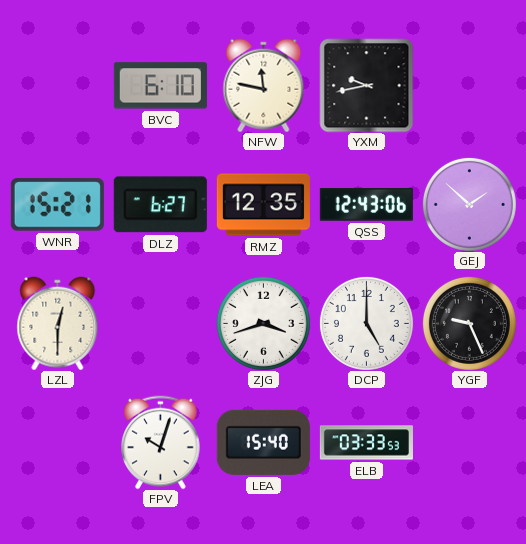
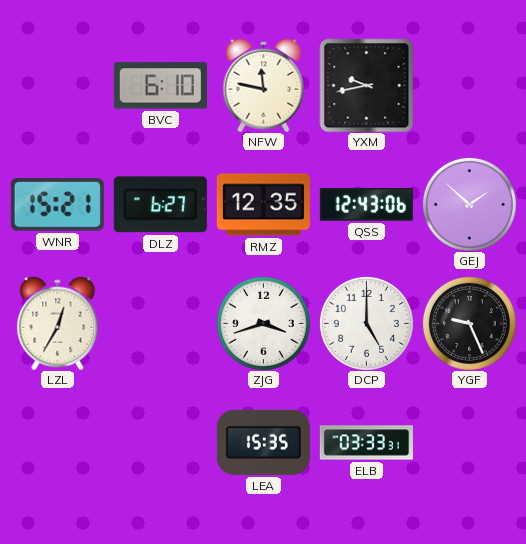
LZL: 12:30 -> 12:35
FPV: 10:03 -> none
LEA: 15:40 -> 15:35
ELB: 03:33:53 -> 03:33:31
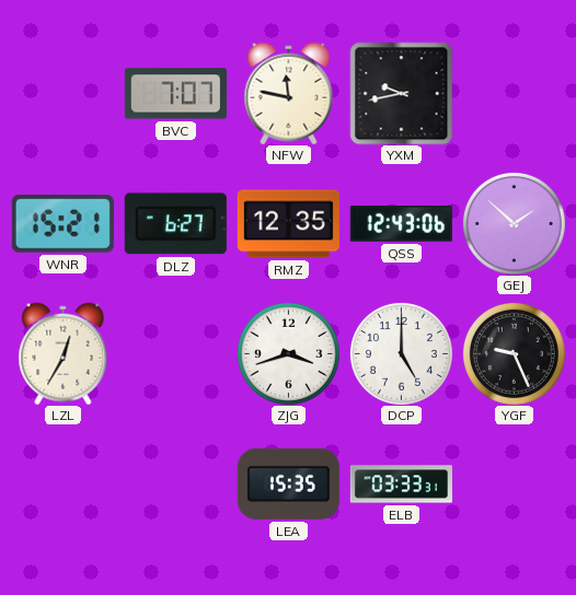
BVC: 6:10 -> 7:07
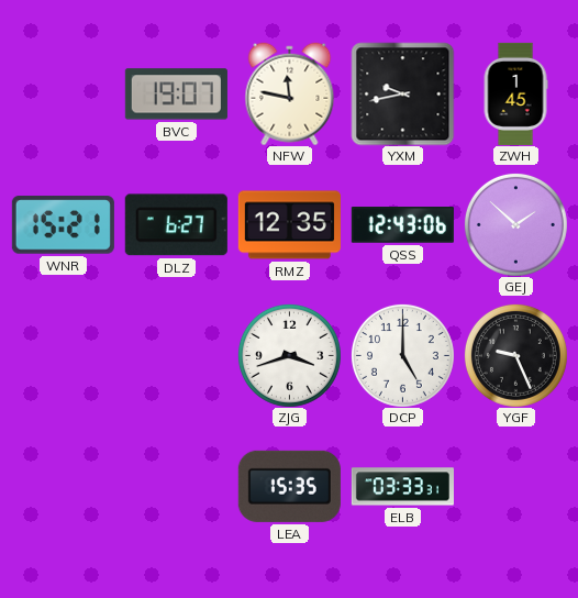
BVC: 7:07 -> 19:07
ZWH: none -> 1:45
LZL: 12:35 -> none
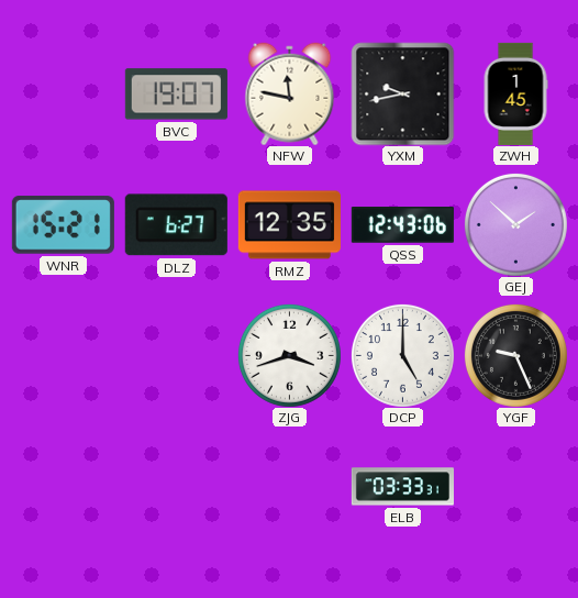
LEA: 15:35 -> none
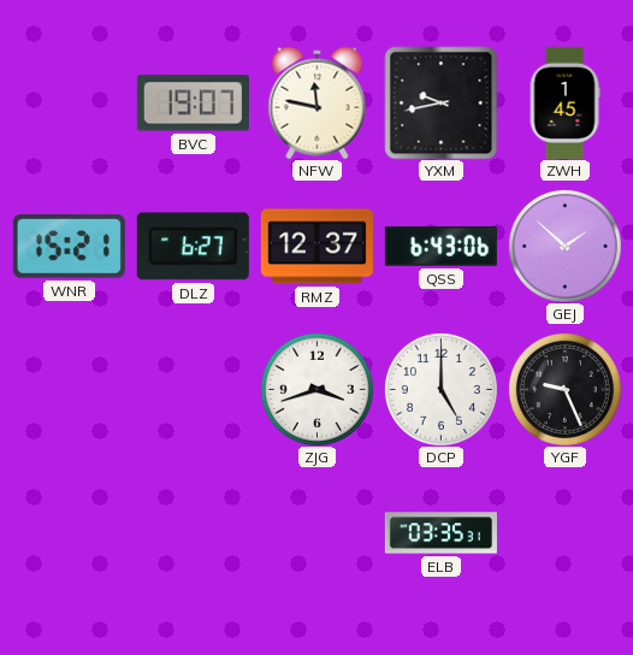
RMZ: 12:35 -> 12:37
QSS: 12:43 -> 6:43
ELB: 03:33 -> 03:35
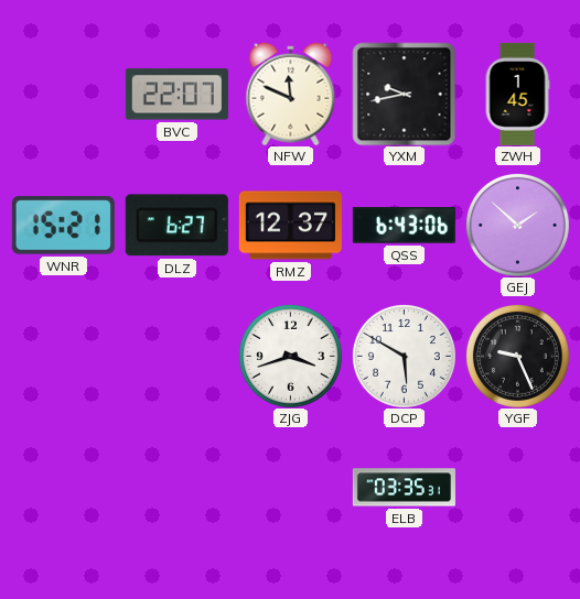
BVC: 19:07 -> 22:07
NFW: 11:47 -> 11:49
DCP: 5:00 -> 5:50
